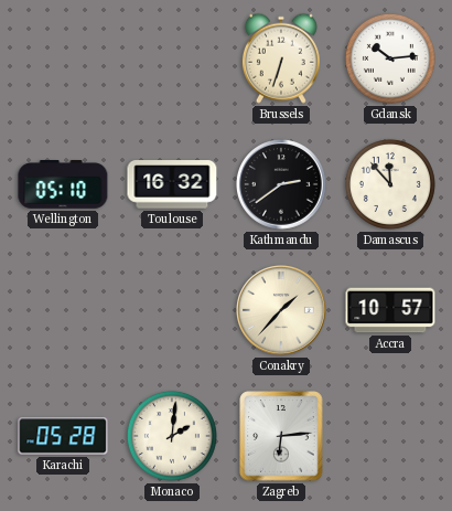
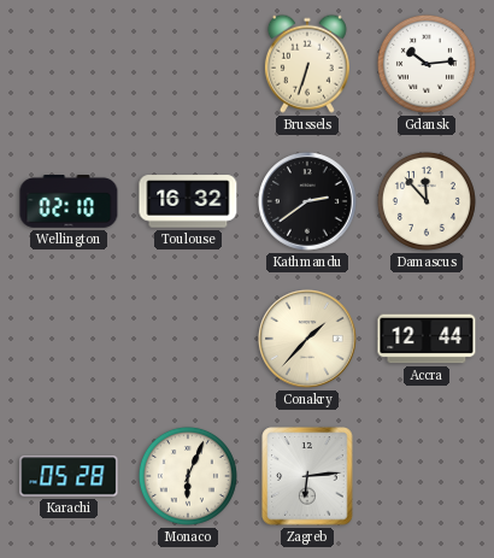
Wellington: 05:10 -> 02:10
Accra: 10:57 -> 12:44
Monaco: 2:01 -> 6:04
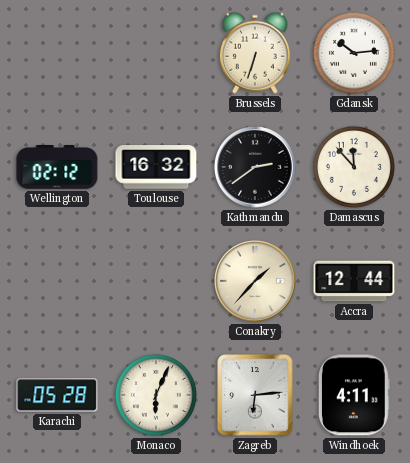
Wellington: 02:10 -> 02:12
Windhoek: none -> 4:11
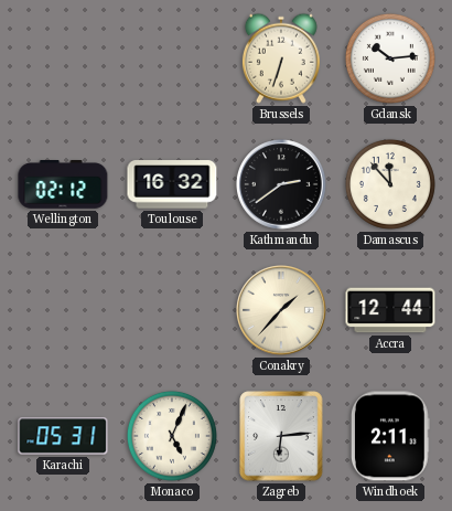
Karachi: 05:28 -> 05:31
Monaco: 6:04 -> 5:04
Windhoek: 4:11 -> 2:11
